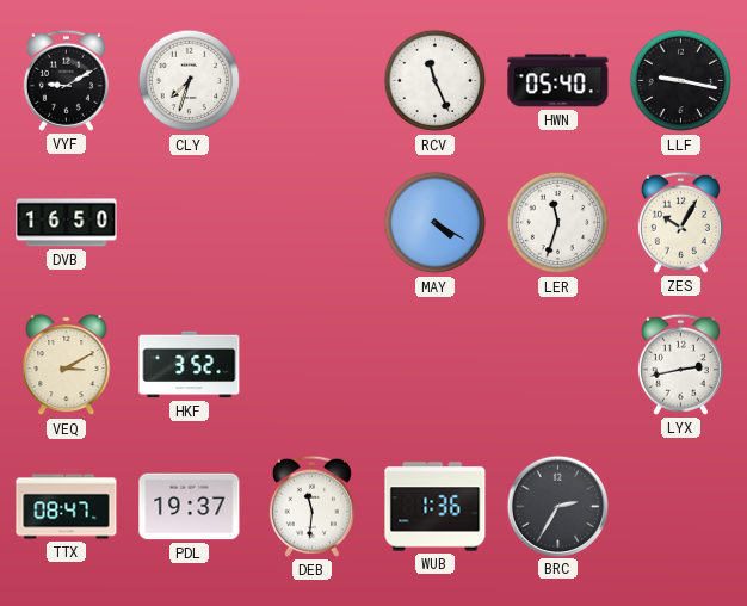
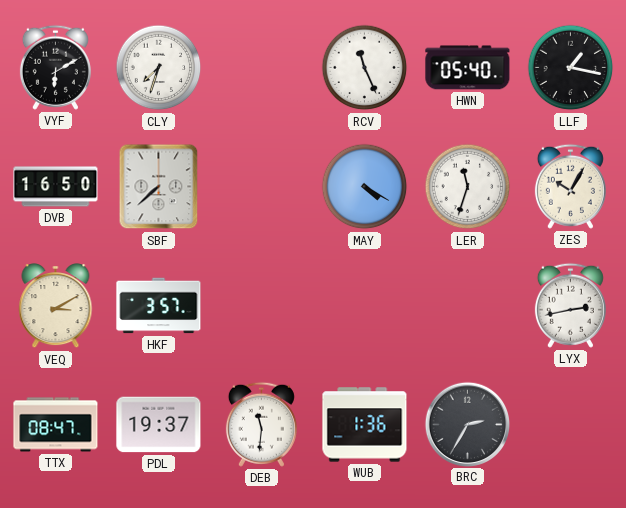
VYF: 9:10 -> 6:10
LLF: 9:17 -> 1:17
SBF: none -> 7:38
HKF: 3:52 -> 3:57
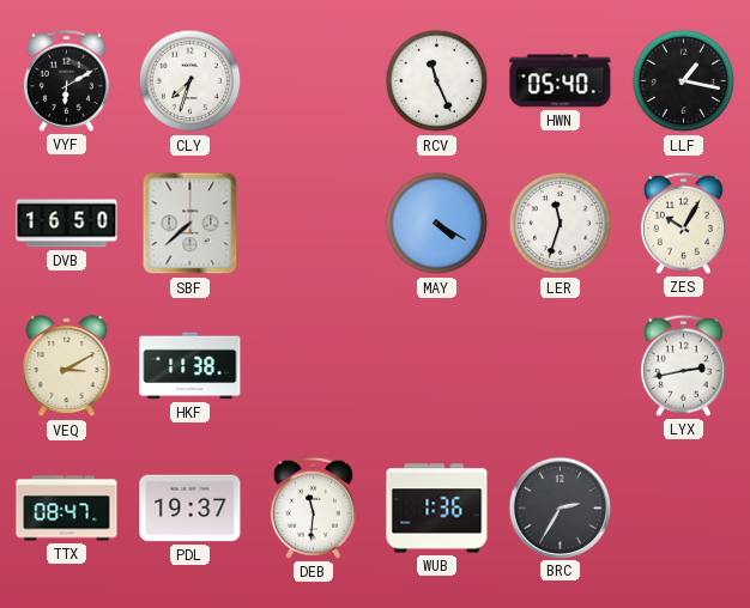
HKF: 3:57 -> 11:38
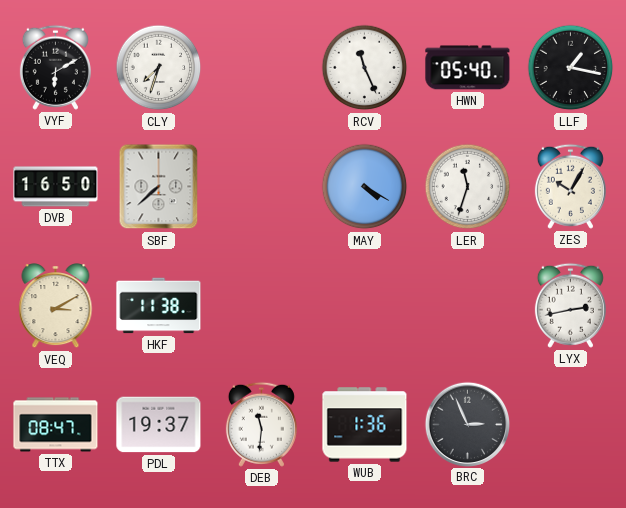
BRC: 2:35 -> 2:56
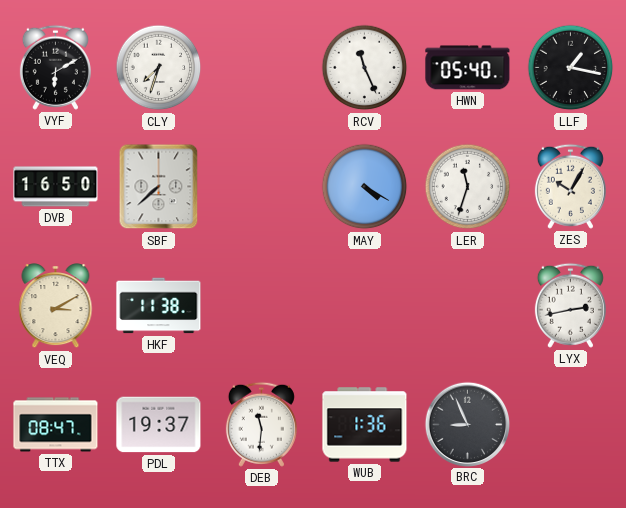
BRC: 2:56 -> 8:56
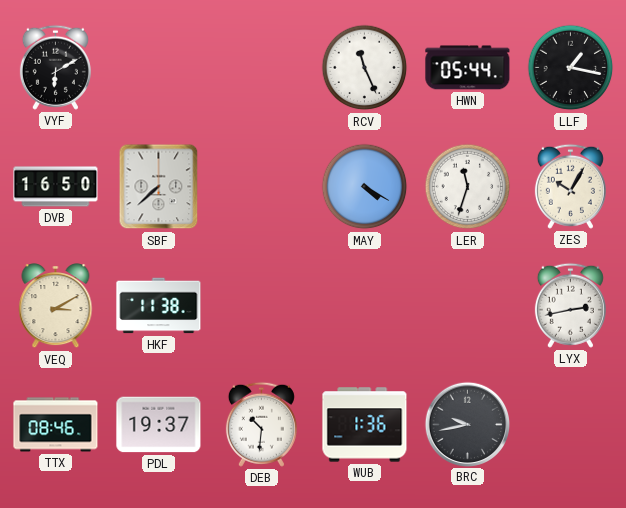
CLY: 7:33 -> none
HWN: 05:40 -> 05:44
TTX: 08:47 -> 08:46
DEB: 11:31 -> 10:31
BRC: 8:56 -> 9:43
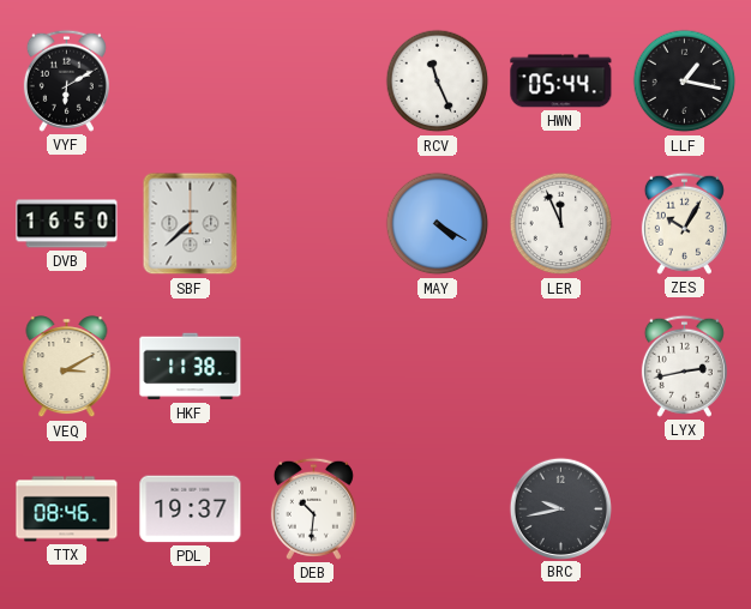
LER: 11:33 -> 11:56
WUB: 1:36 -> none
